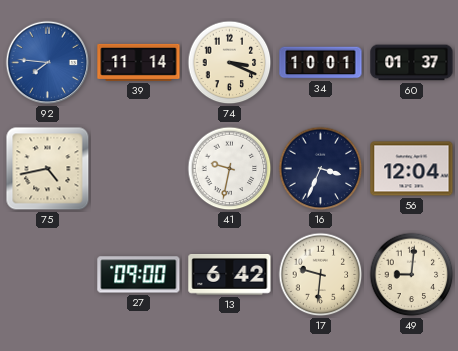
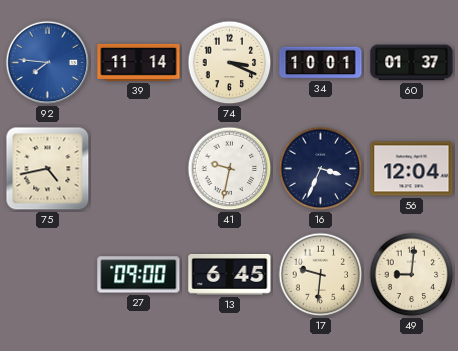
13: 6:42 -> 6:45
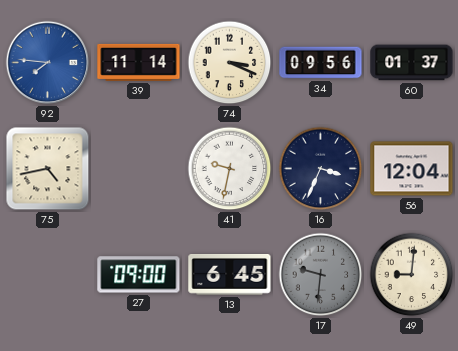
34: 10:01 -> 09:56
17 dial: cream -> grey
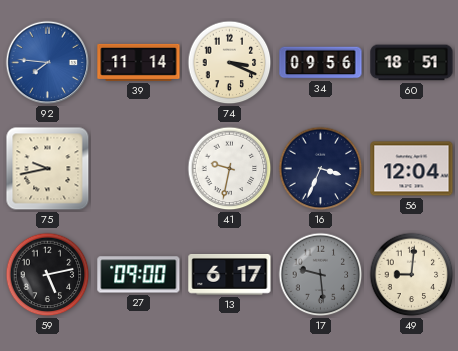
60: 01:37 -> 18:51
75: 4:43 -> 9:43
59: none -> 5:13
13: 6:45 -> 6:17
17: 9:31 -> 9:29
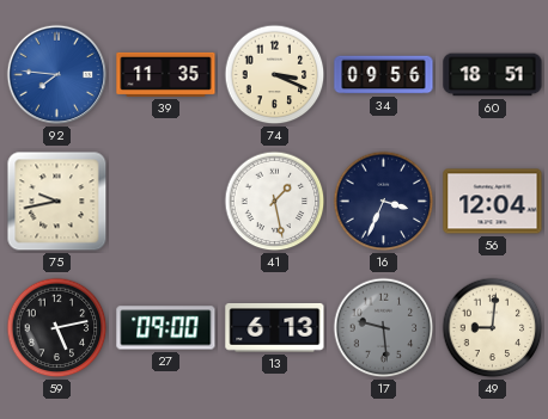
39: 11:14 -> 11:35
41: 9:32 -> 1:28
13: 6:17 -> 6:13
